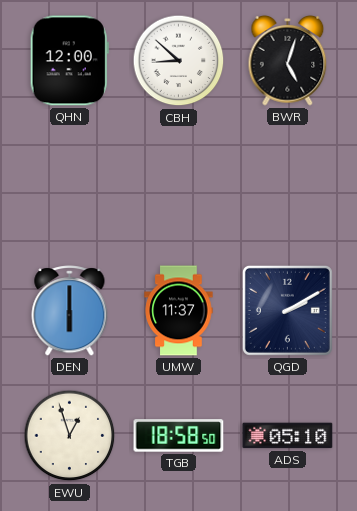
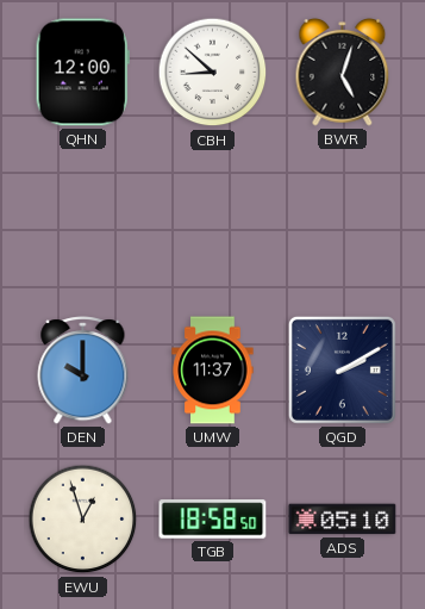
DEN: 6:00 -> 10:00
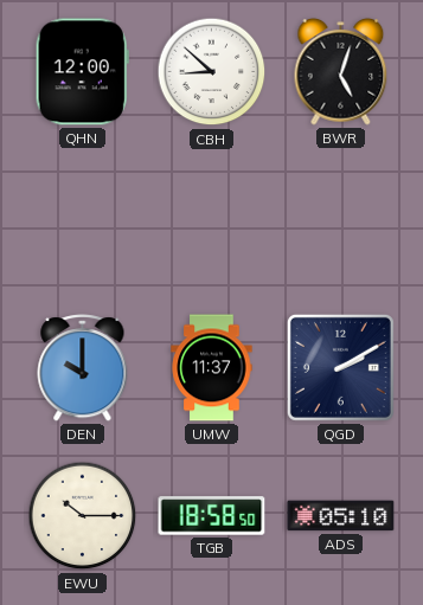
EWU: 12:57 -> 10:15
